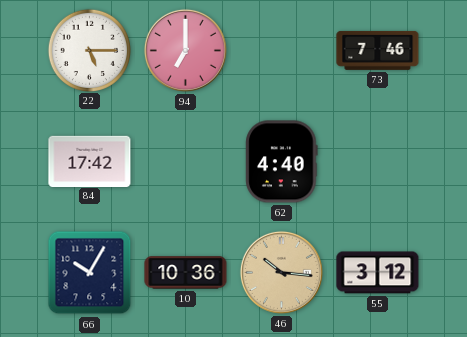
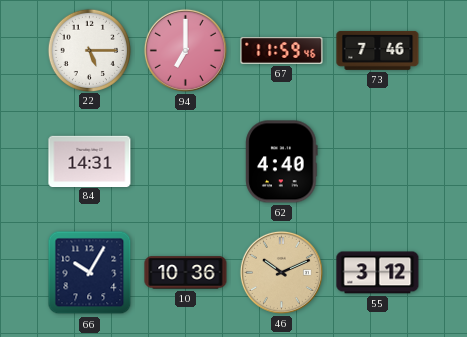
67: none -> 11:59
84: 17:42 -> 14:31
46: 10:16 -> 10:11
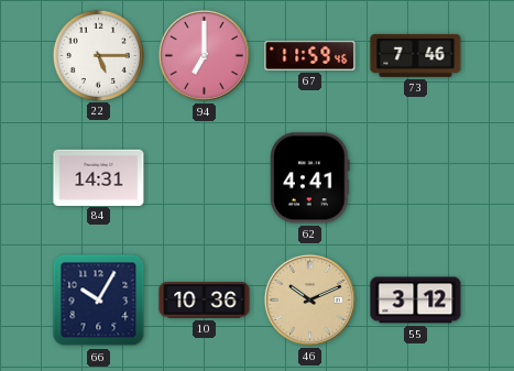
62: 4:40 -> 4:41
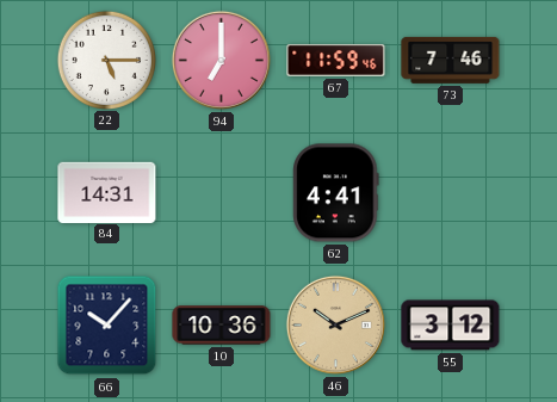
66: 10:05 -> 10:07
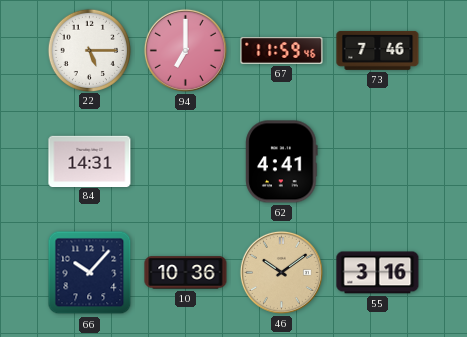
46: 10:11 -> 10:09
55: 3:12 -> 3:16
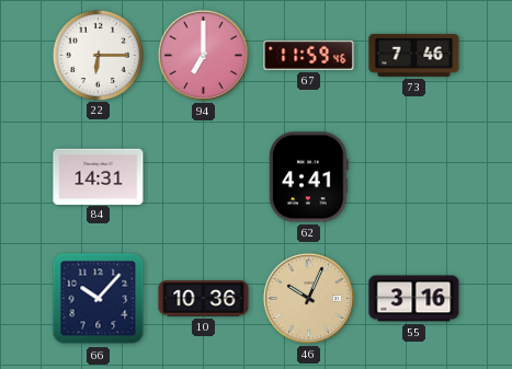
22: 5:15 -> 6:15
46: 10:09 -> 10:04
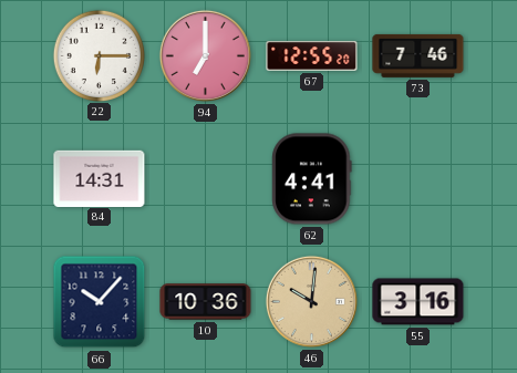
67: 11:59 -> 12:55
46: 10:04 -> 10:01
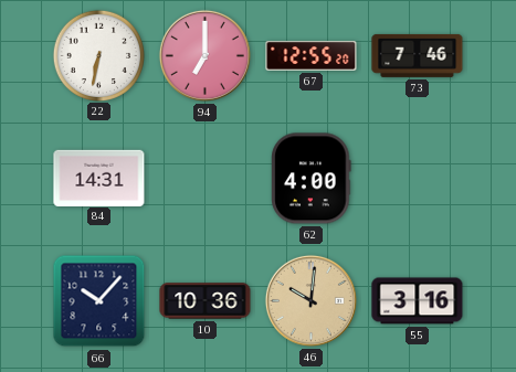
22: 6:15 -> 6:32
62: 4:41 -> 4:00
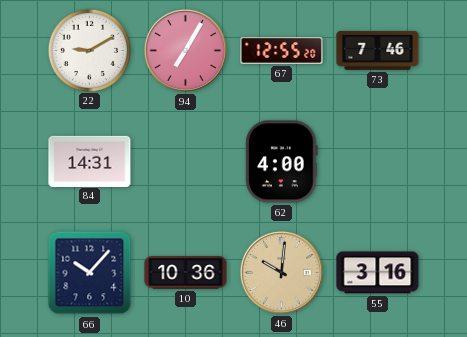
22: 6:32 -> 9:10
94: 7:00 -> 7:05
